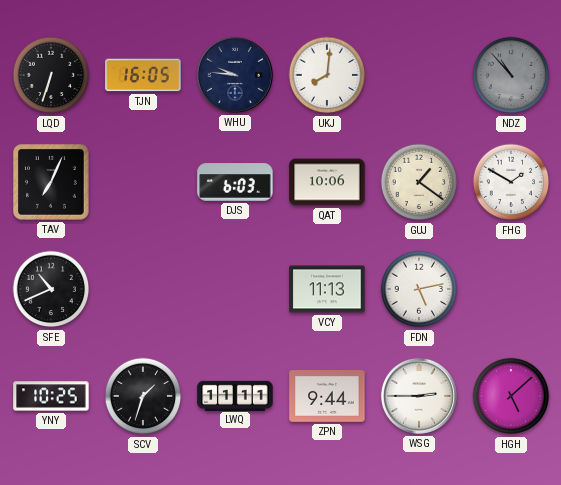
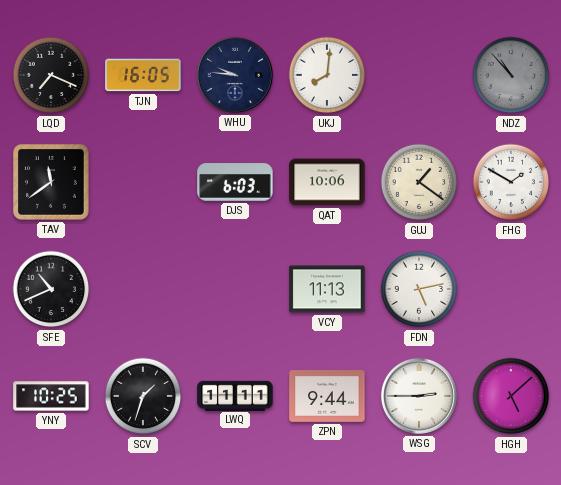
LQD: 6:33 -> 7:19
TAV: 7:04 -> 11:39
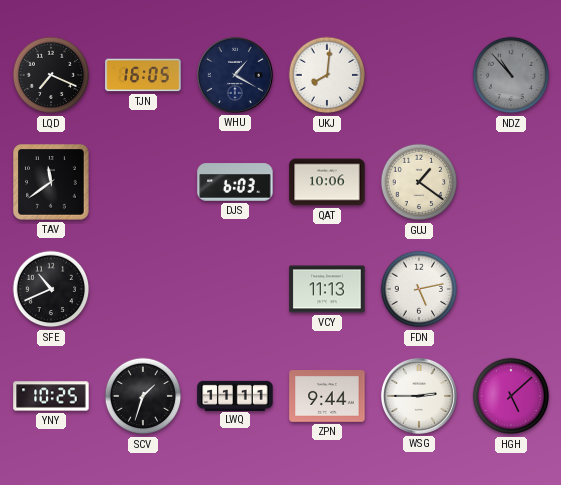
WHU: 9:46 -> 1:20
FHG: 1:50 -> none
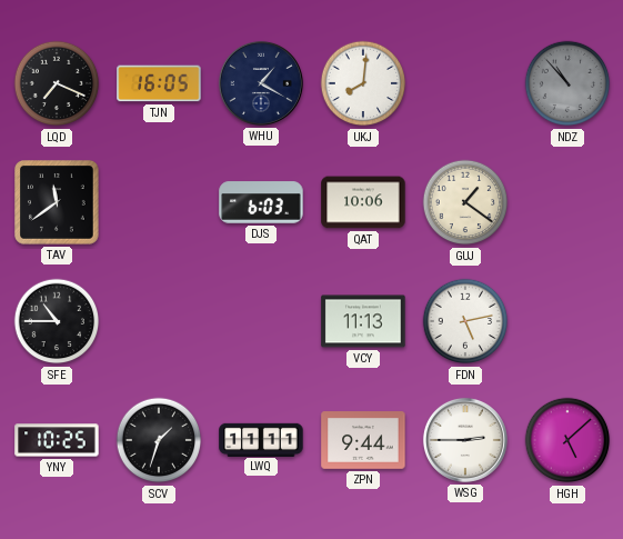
SFE: 10:41 -> 10:45
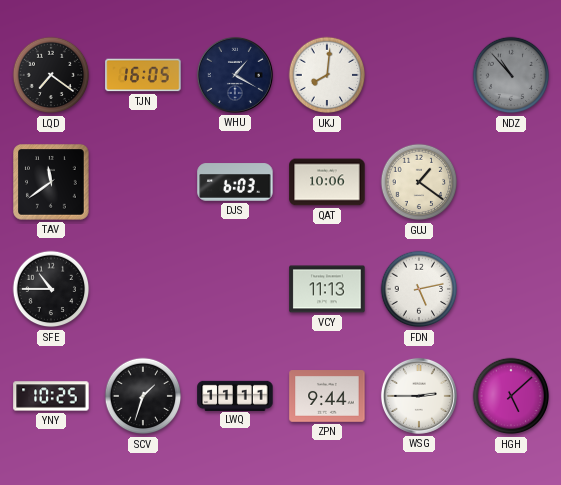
LQD: 7:19 -> 7:21
